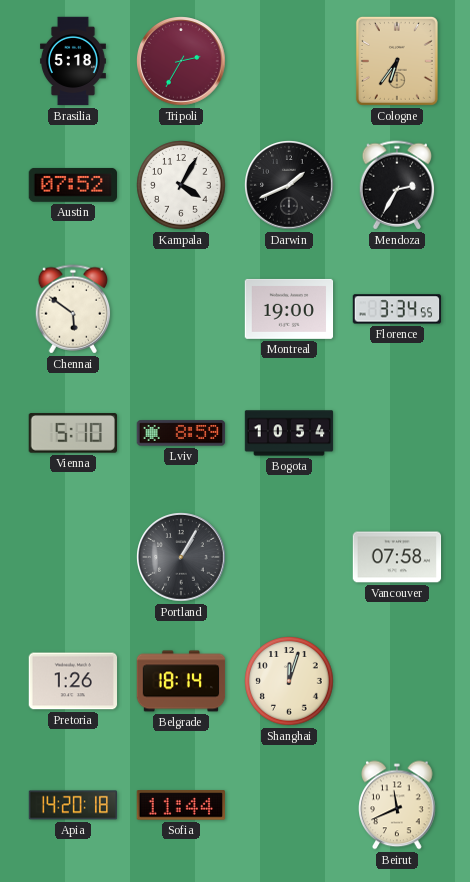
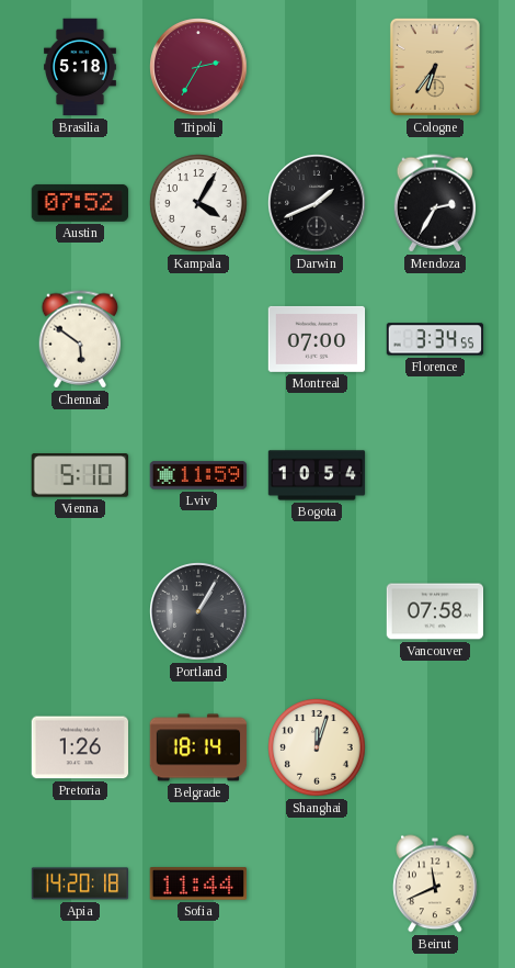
Montreal: 19:00 -> 07:00
Lviv: 8:59 -> 11:59
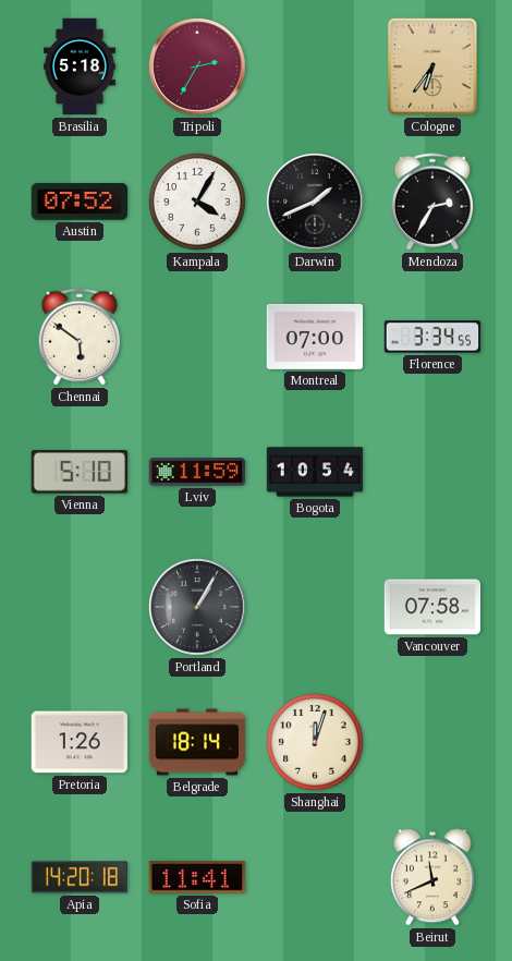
Sofia: 11:44 -> 11:41
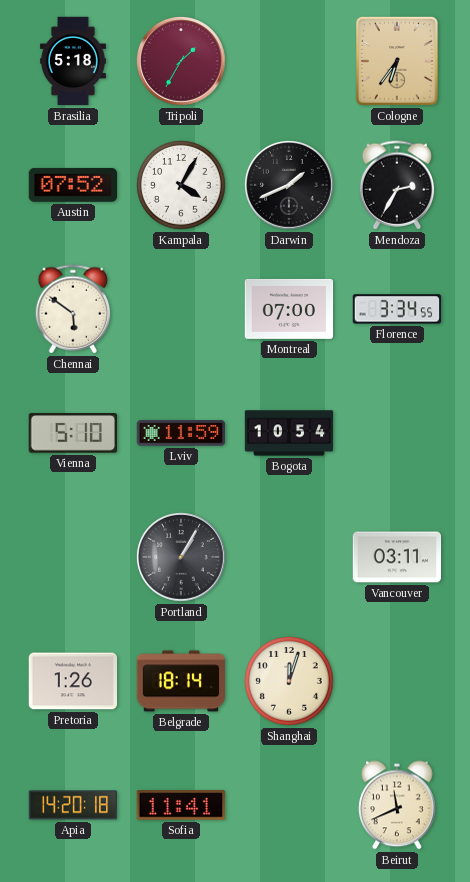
Tripoli: 2:35 -> 1:35
Vancouver: 07:58 -> 03:11
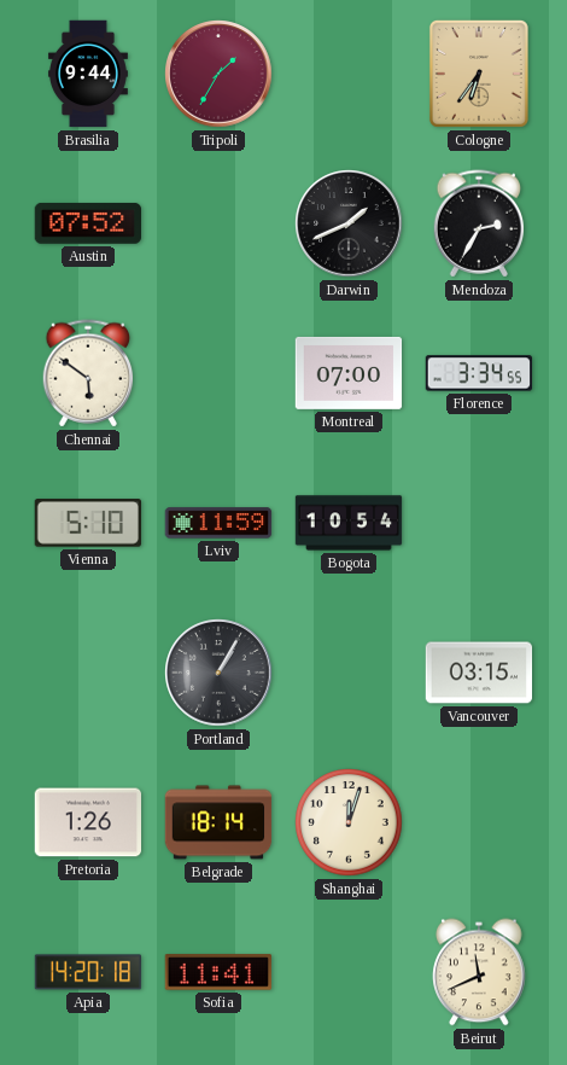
Brasilia: 5:18 -> 9:44
Kampala: 4:05 -> none
Vancouver: 03:11 -> 03:15
